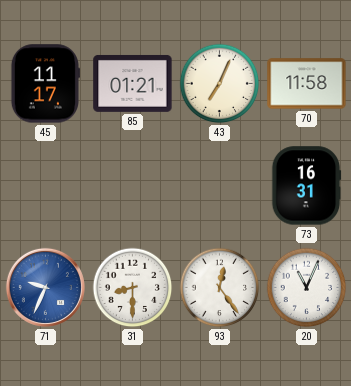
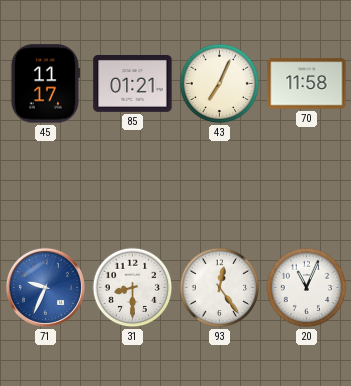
73: 16:31 -> none
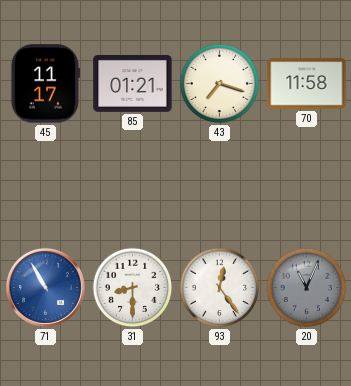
43: 7:04 -> 7:18
71: 9:34 -> 10:55
20 dial: white -> grey
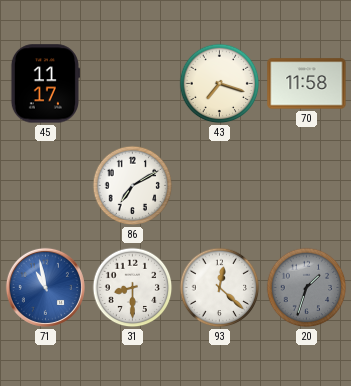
85: 01:21 -> none
86: none -> 7:10
71: 10:55 -> 10:58
93: 12:24 -> 12:22
20: 11:04 -> 1:33
